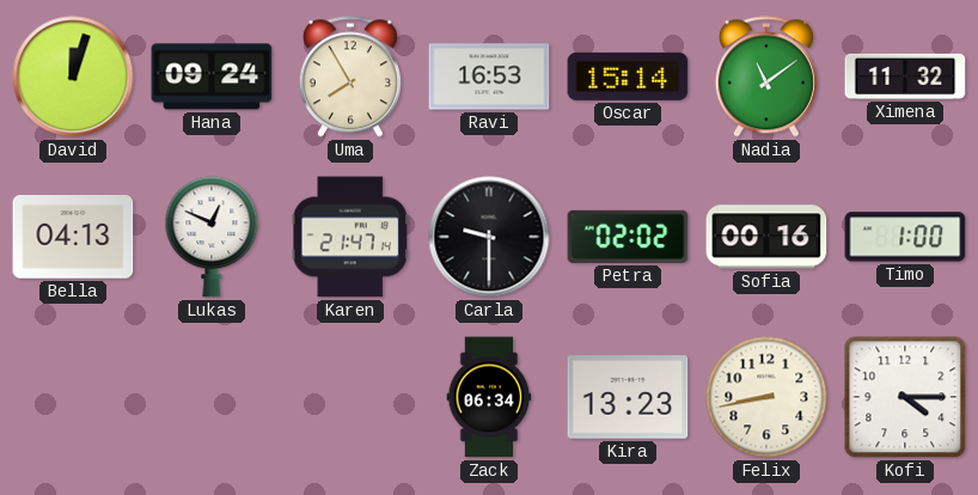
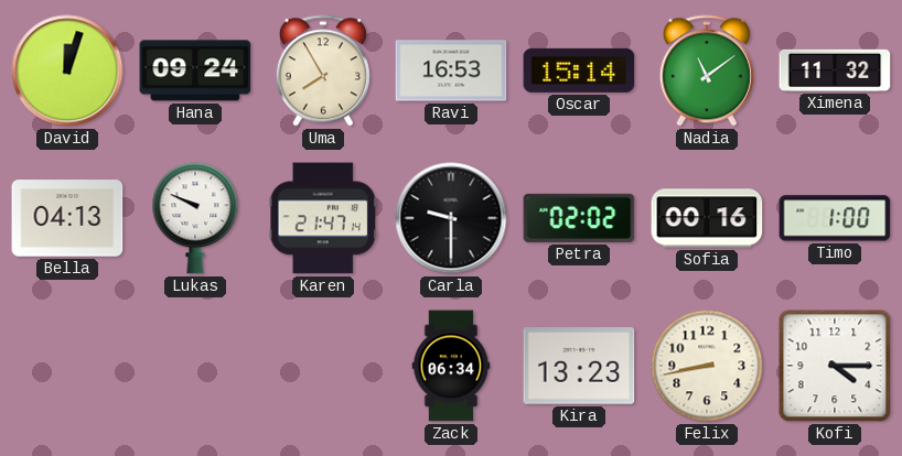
Lukas: 12:49 -> 9:49
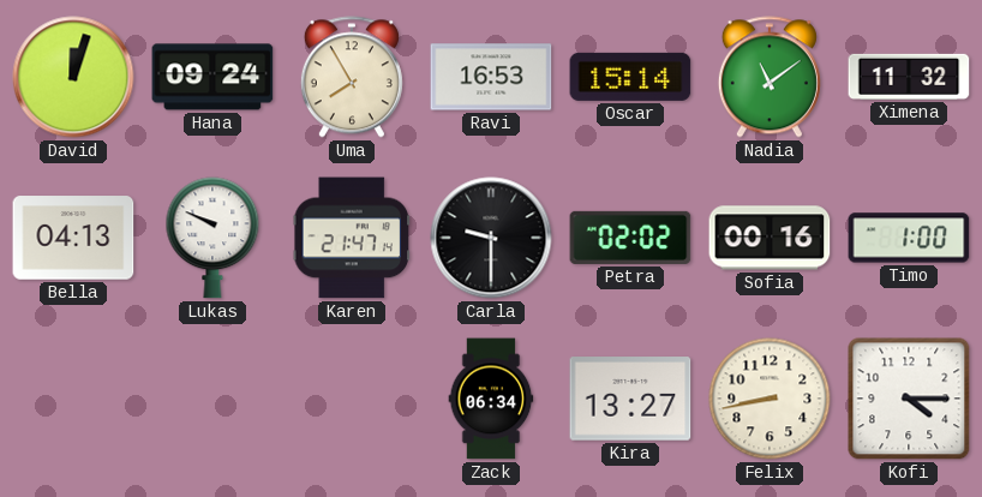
Kira: 13:23 -> 13:27
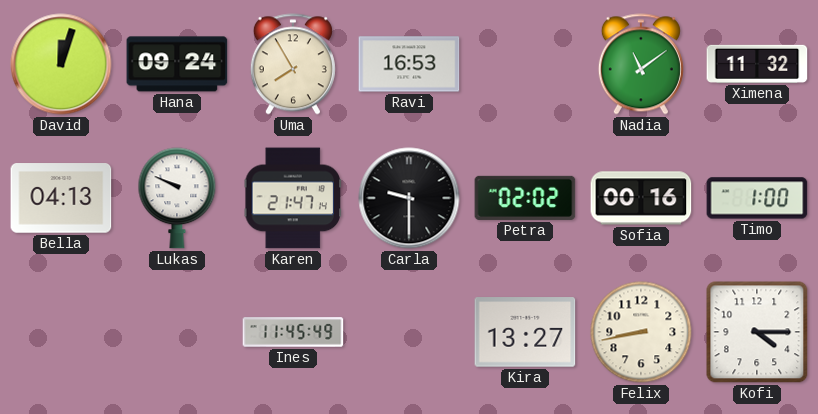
Oscar: 15:14 -> none
Ines: none -> 11:45
Zack: 06:34 -> none
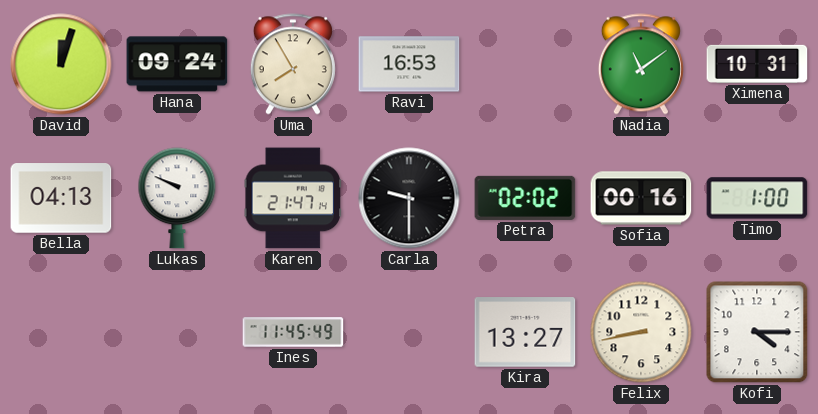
Ximena: 11:32 -> 10:31
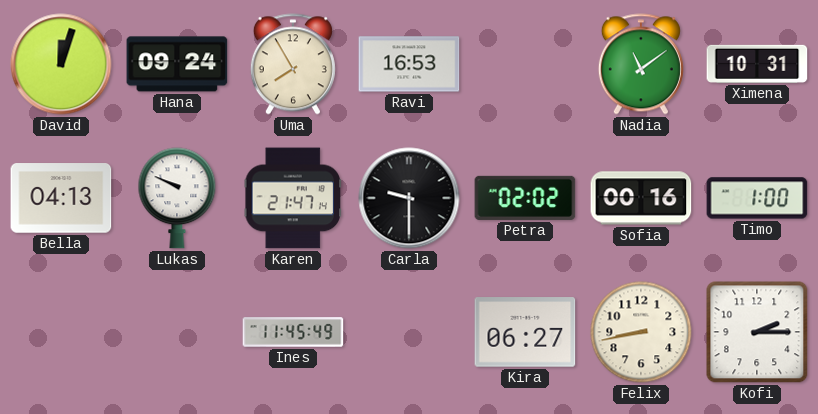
Kira: 13:27 -> 06:27
Kofi: 4:15 -> 2:15
